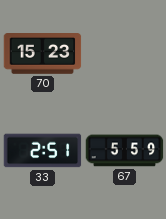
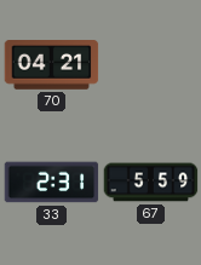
70: 15:23 -> 04:21
33: 2:51 -> 2:31
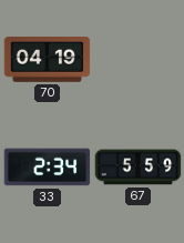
70: 04:21 -> 04:19
33: 2:31 -> 2:34
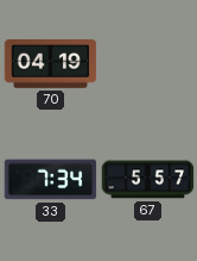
33: 2:34 -> 7:34
67: 5:59 -> 5:57
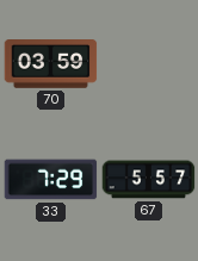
70: 04:19 -> 03:59
33: 7:34 -> 7:29
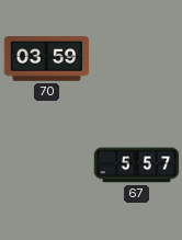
33: 7:29 -> none
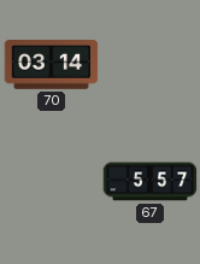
70: 03:59 -> 03:14
